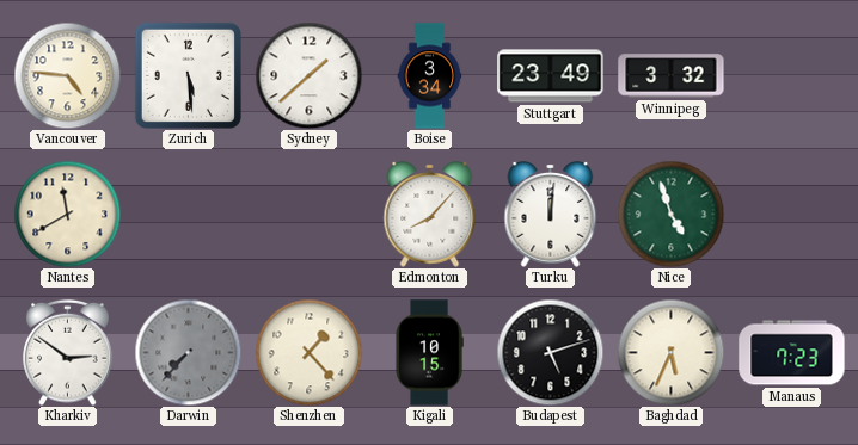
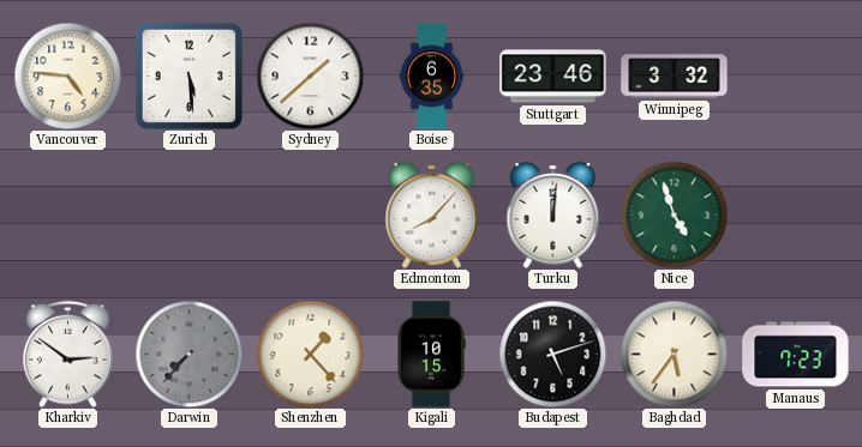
Boise: 3:34 -> 6:35
Stuttgart: 23:49 -> 23:46
Nantes: 11:40 -> none
Baghdad: 5:34 -> 5:36
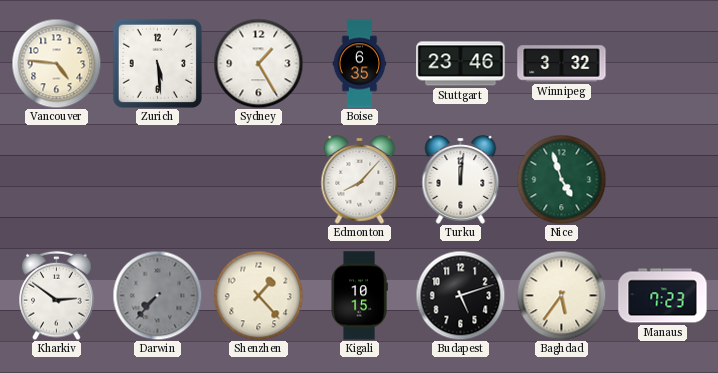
Sydney: 1:38 -> 1:25
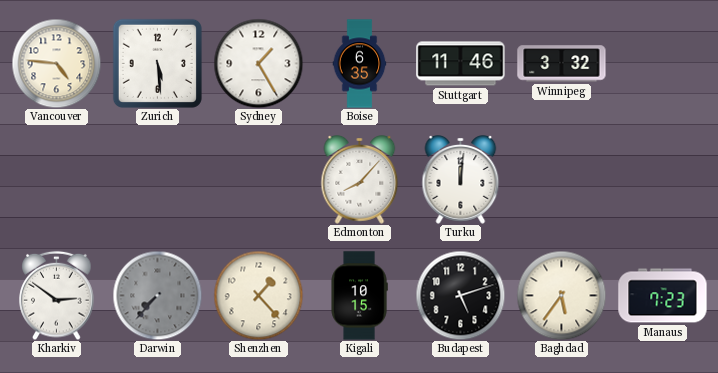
Stuttgart: 23:46 -> 11:46
Nice: 4:57 -> none
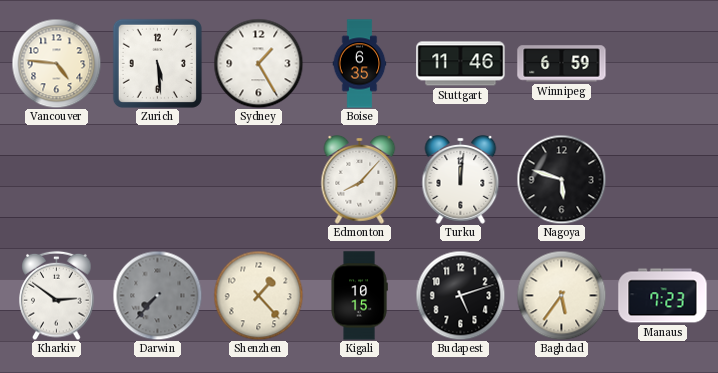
Winnipeg: 3:32 -> 6:59
Nagoya: none -> 5:48
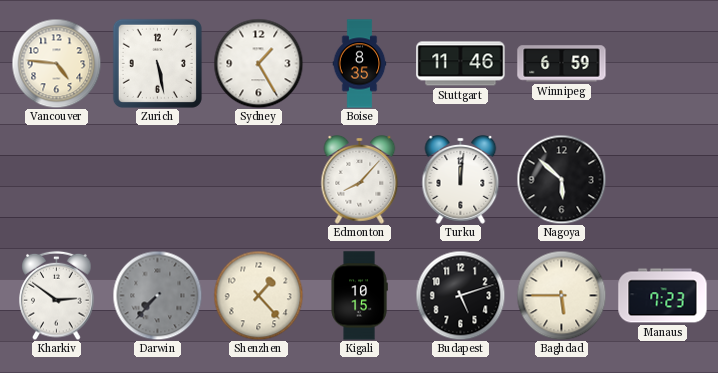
Zurich: 5:29 -> 5:28
Boise: 6:35 -> 8:35
Nagoya: 5:48 -> 5:52
Baghdad: 5:36 -> 5:45
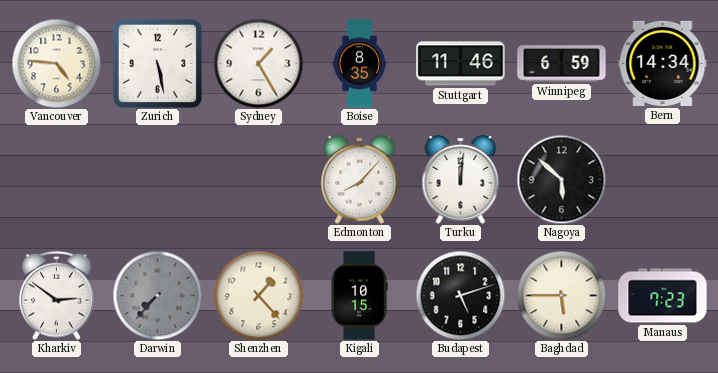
Bern: none -> 14:34
